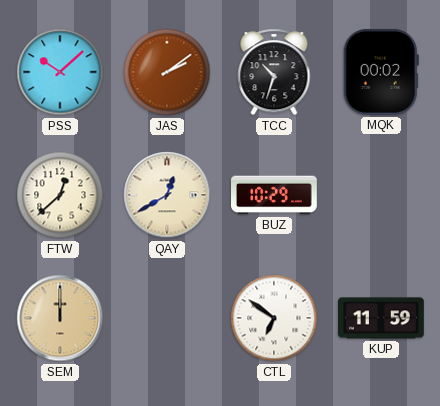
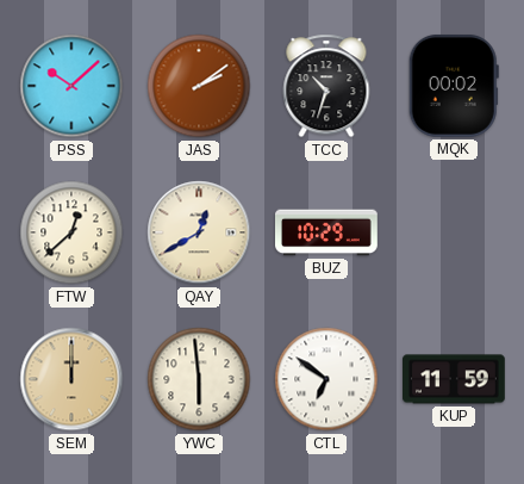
YWC: none -> 5:59
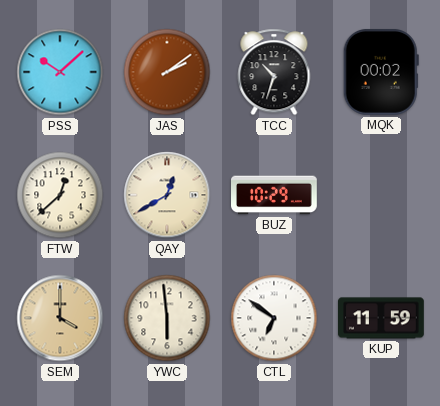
SEM: 12:00 -> 4:00
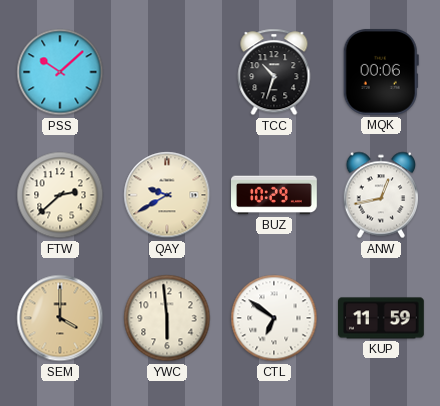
JAS: 2:09 -> none
MQK: 00:02 -> 00:06
FTW: 12:38 -> 2:38
QAY: 12:40 -> 9:40
ANW: none -> 12:43
